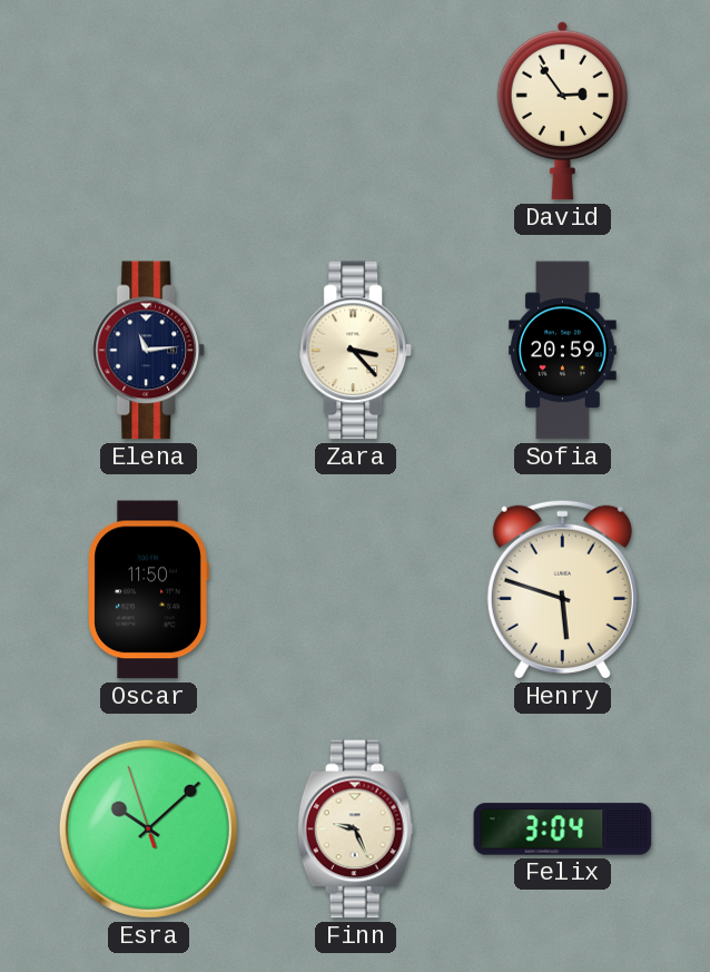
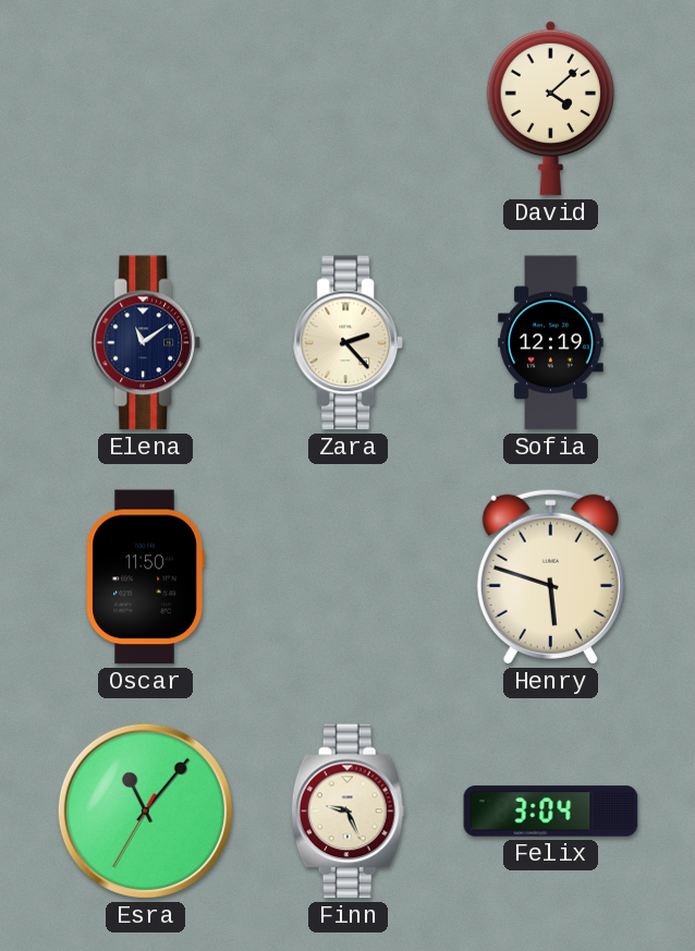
David: 2:54 -> 4:08
Elena: 11:14 -> 11:09
Zara: 3:23 -> 2:23
Sofia: 20:59 -> 12:19
Esra: 10:07 -> 11:06
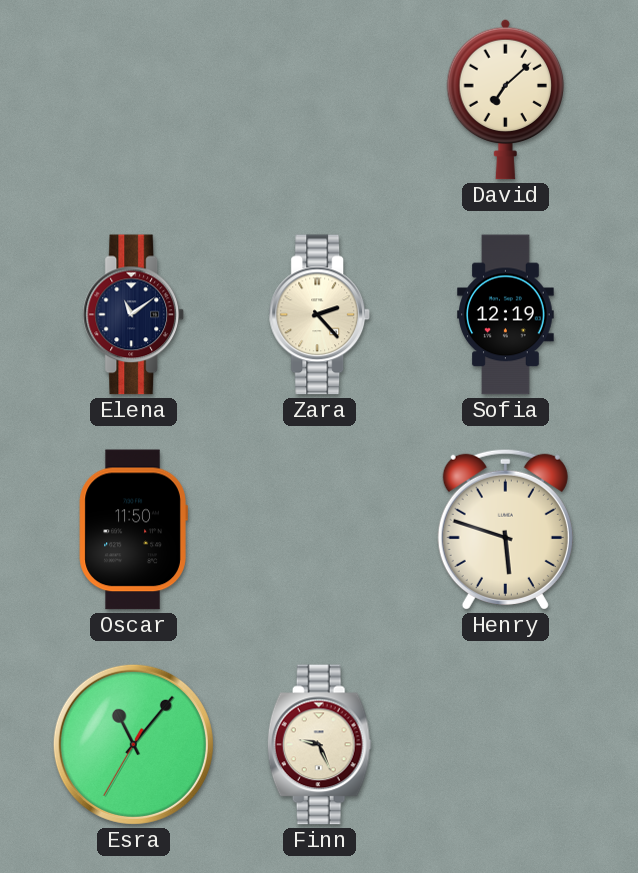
David: 4:08 -> 7:08
Felix: 3:04 -> none
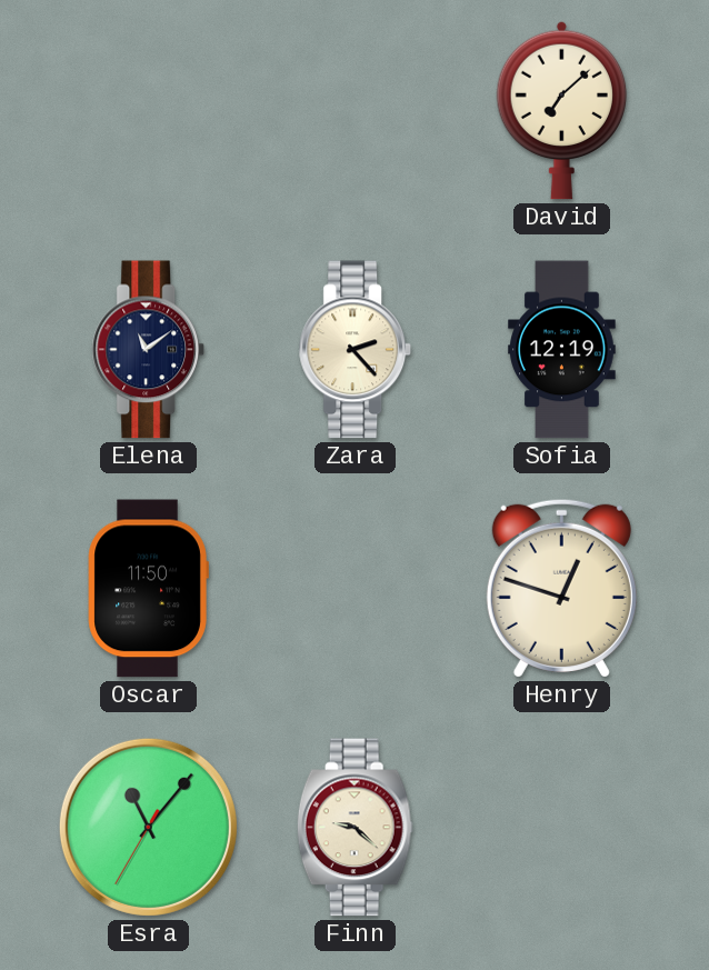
Henry: 5:48 -> 12:48
Finn: 9:26 -> 9:22
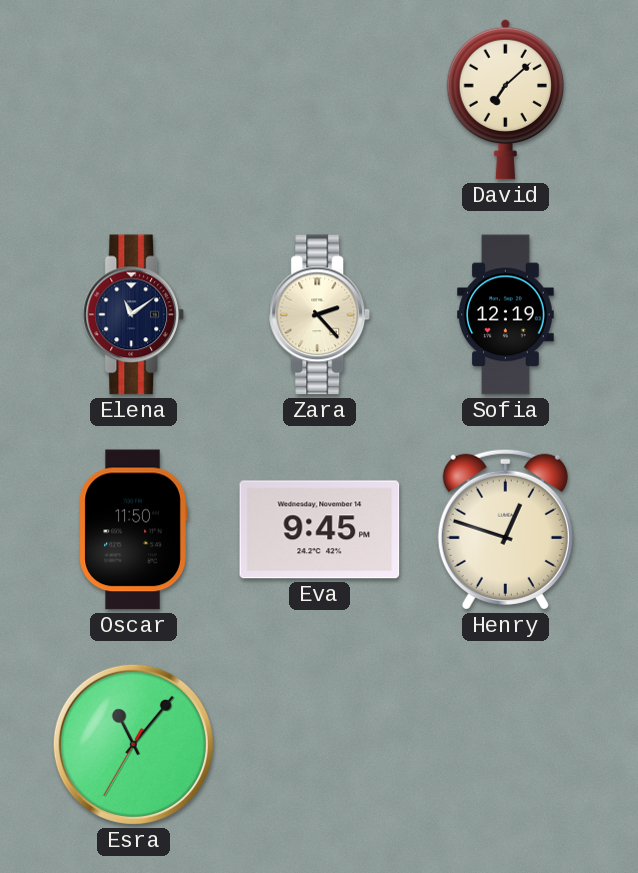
Eva: none -> 9:45
Finn: 9:22 -> none
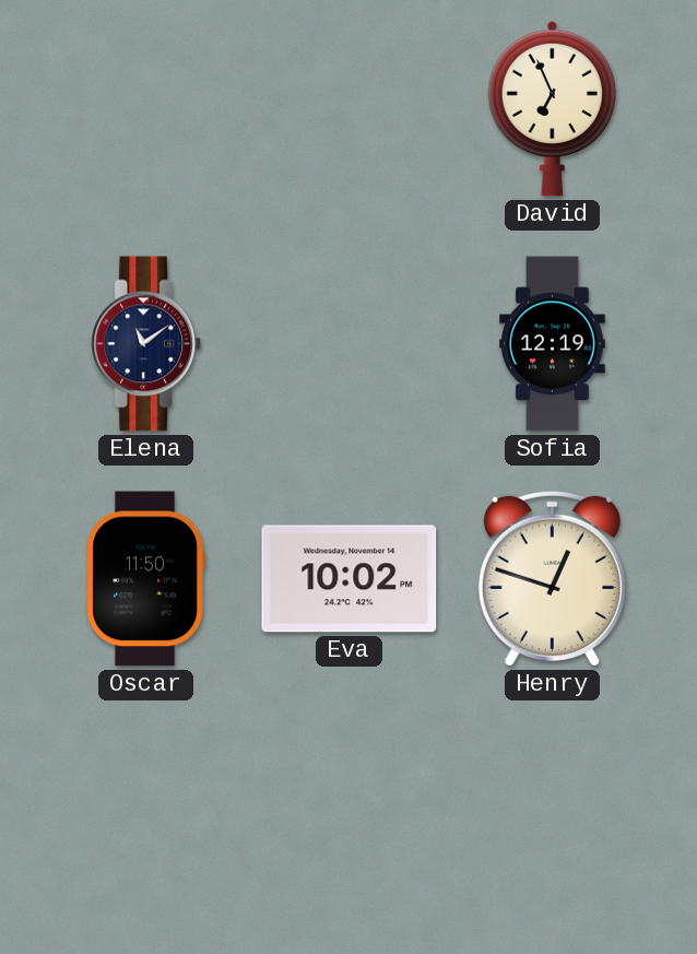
David: 7:08 -> 6:56
Zara: 2:23 -> none
Eva: 9:45 -> 10:02
Esra: 11:06 -> none
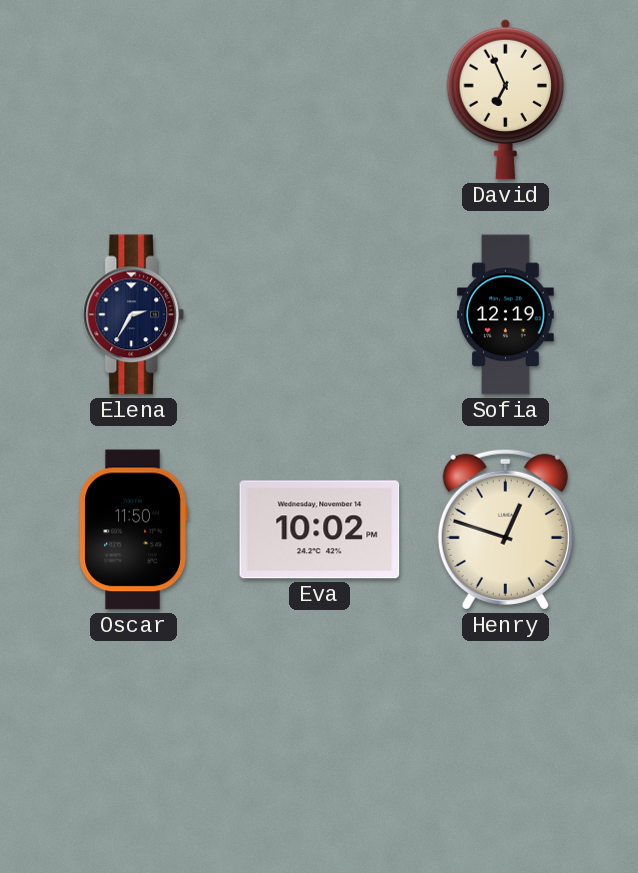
Elena: 11:09 -> 2:35
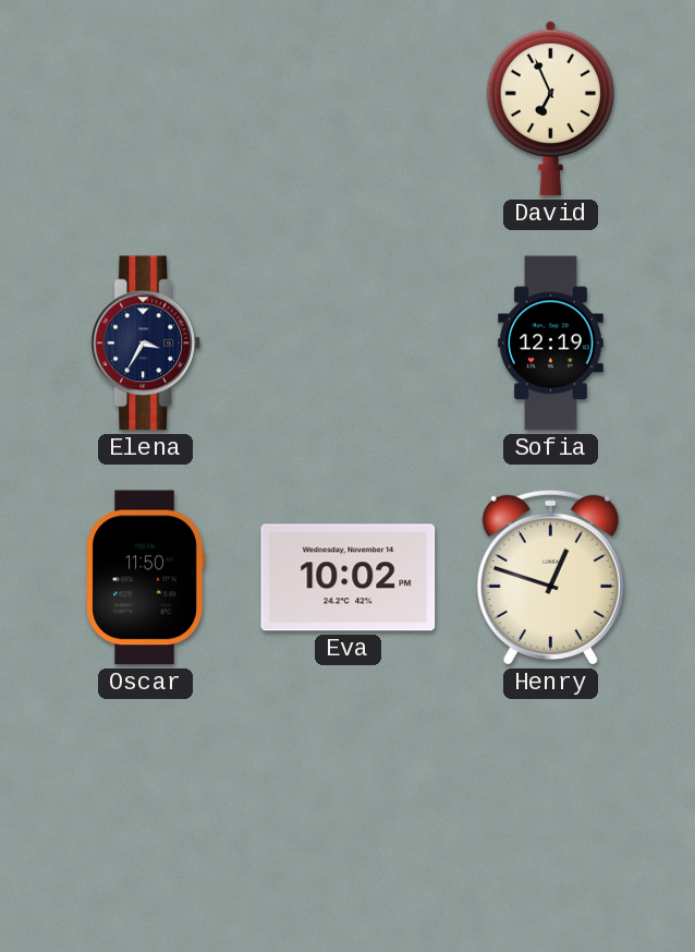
Elena: 2:35 -> 3:35
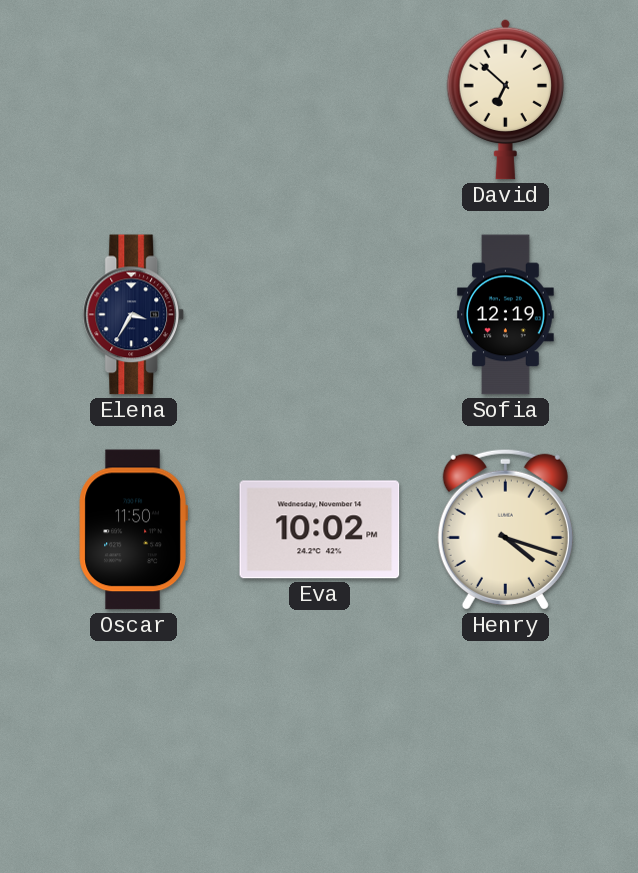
David: 6:56 -> 6:52
Henry: 12:48 -> 4:18
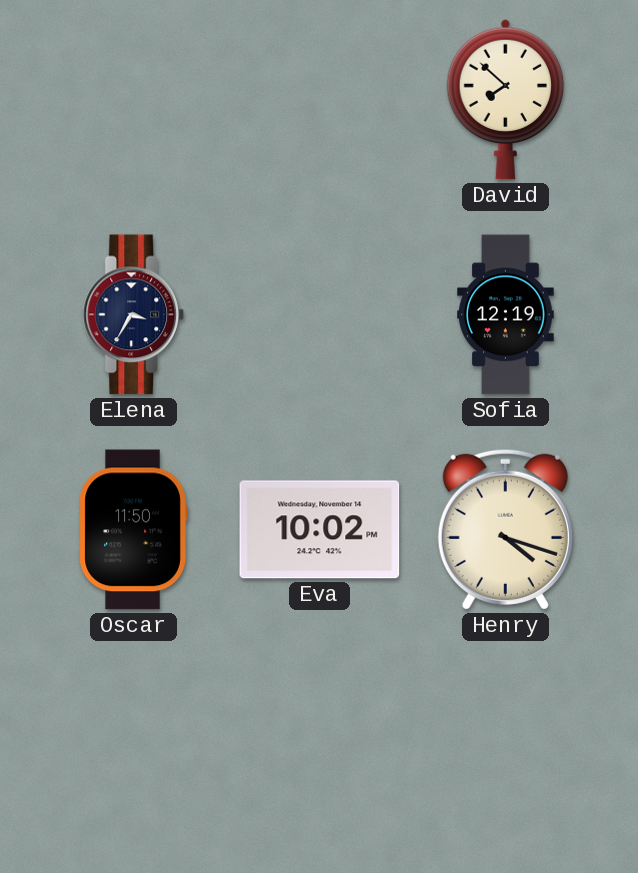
David: 6:52 -> 7:52
